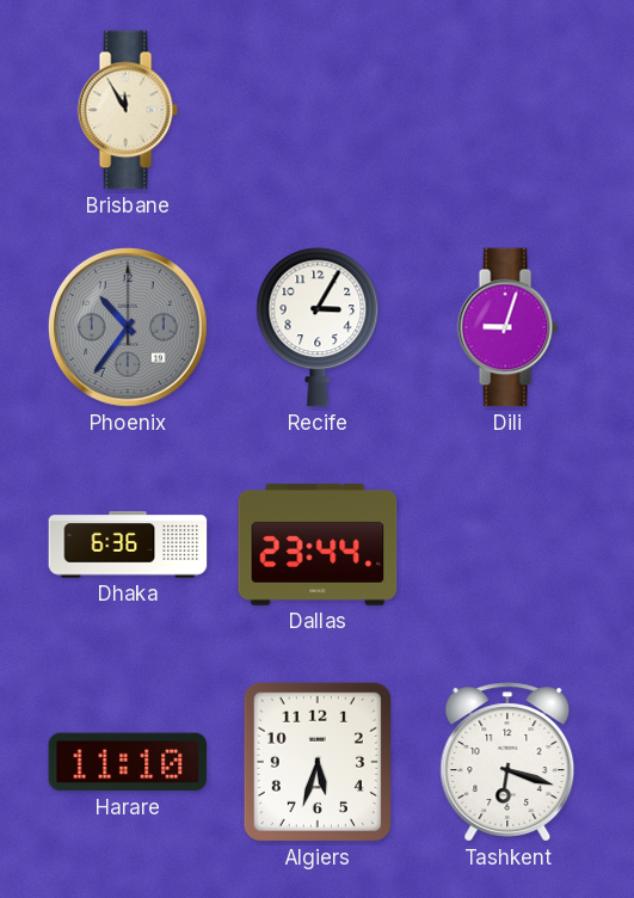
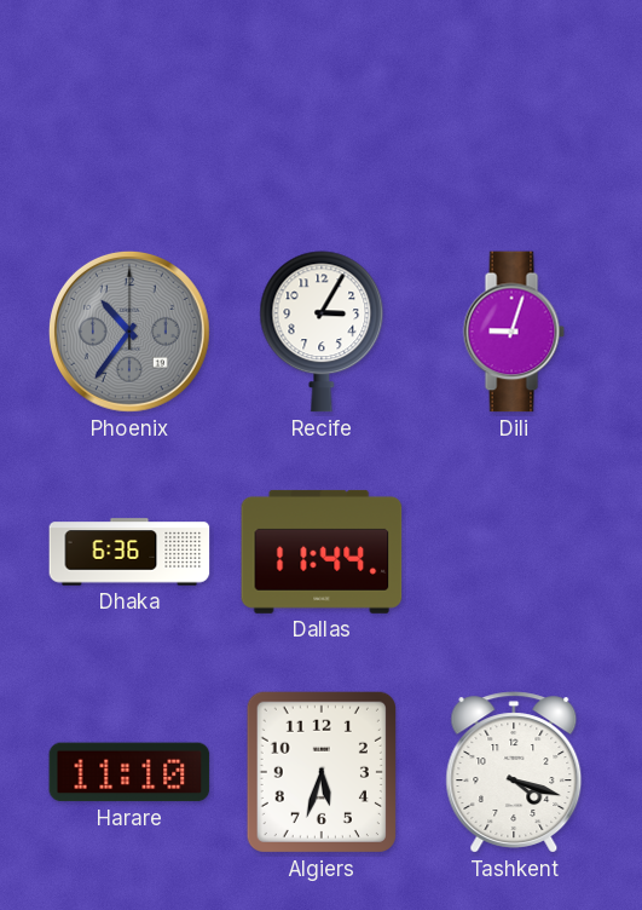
Brisbane: 11:55 -> none
Dallas: 23:44 -> 11:44
Tashkent: 6:18 -> 4:18
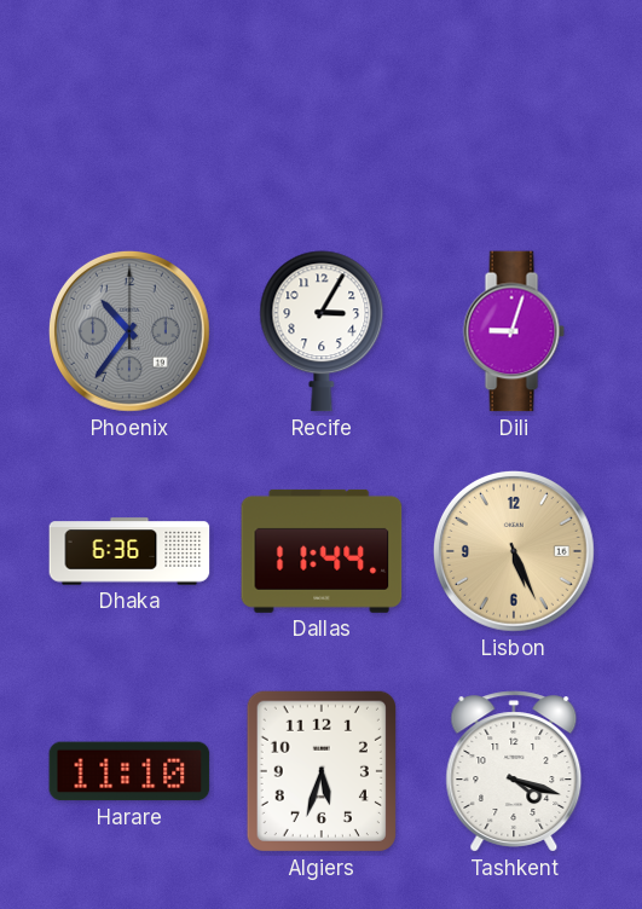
Lisbon: none -> 5:26
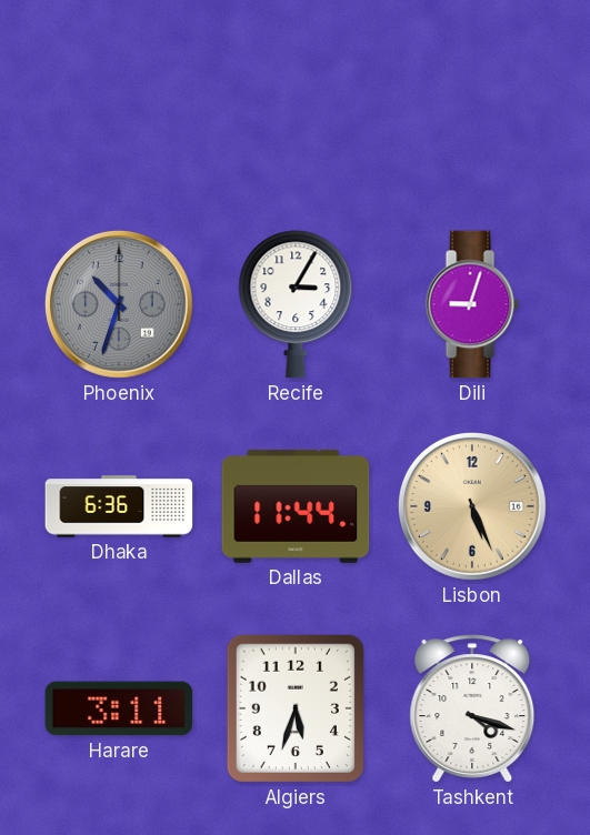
Phoenix: 10:36 -> 10:33
Harare: 11:10 -> 3:11
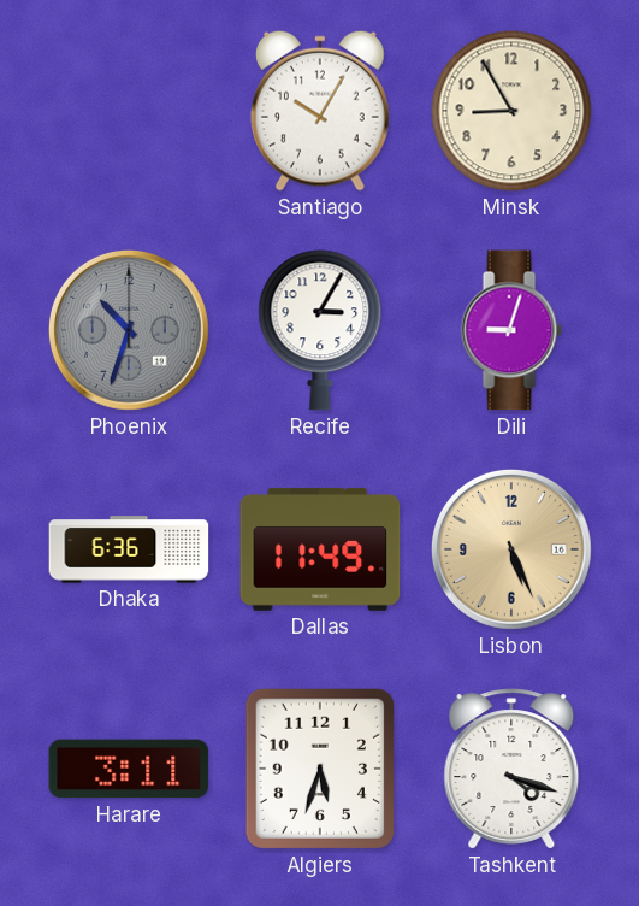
Santiago: none -> 10:05
Minsk: none -> 8:55
Dallas: 11:44 -> 11:49
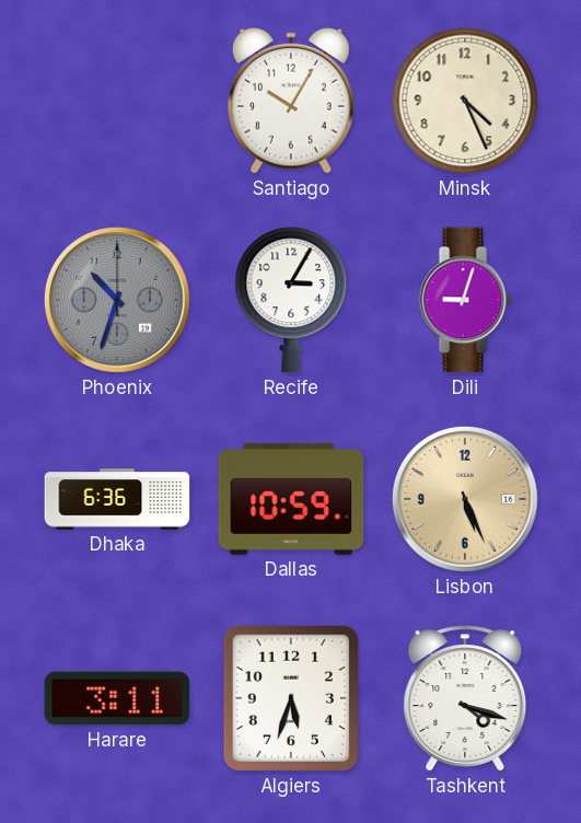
Minsk: 8:55 -> 4:26
Dallas: 11:49 -> 10:59
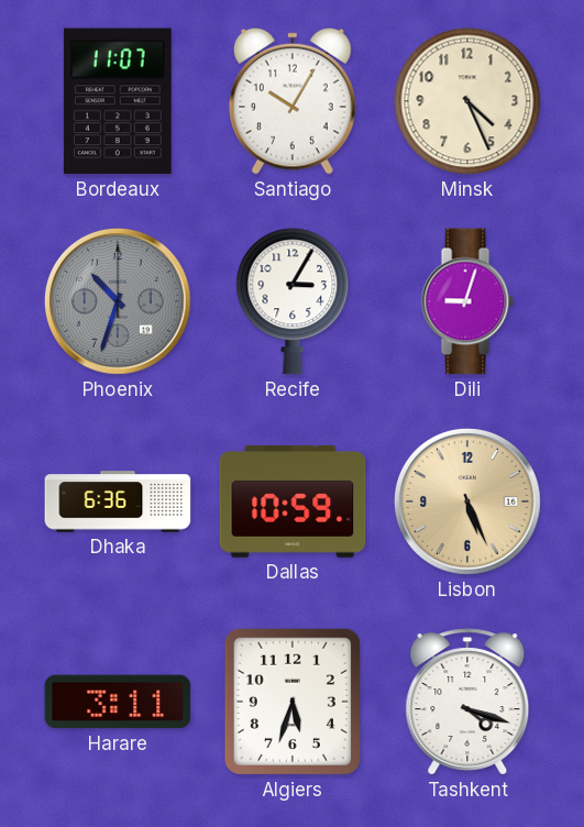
Bordeaux: none -> 11:07
